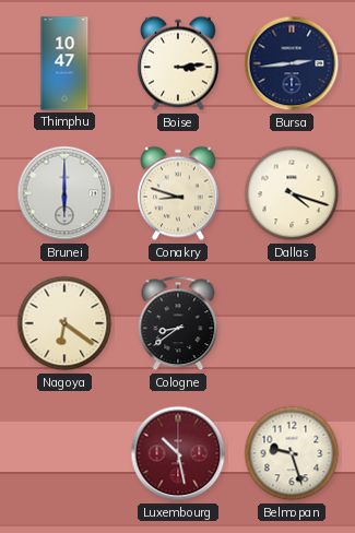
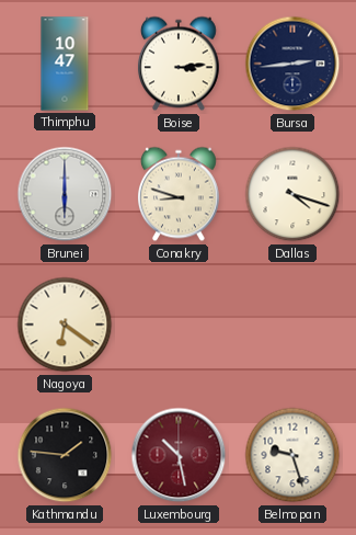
Cologne: 8:39 -> none
Kathmandu: none -> 1:46
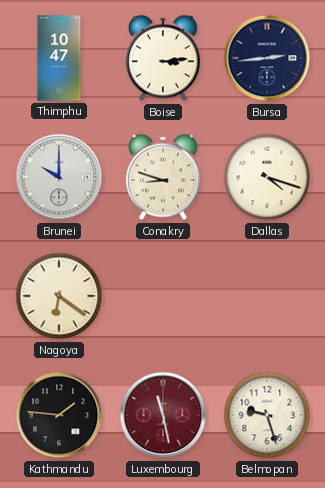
Brunei: 6:00 -> 10:00
Luxembourg: 10:28 -> 11:28
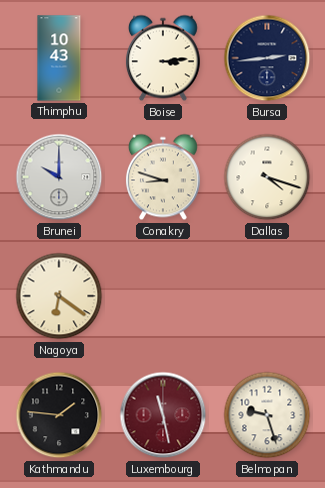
Thimphu: 10:47 -> 10:43
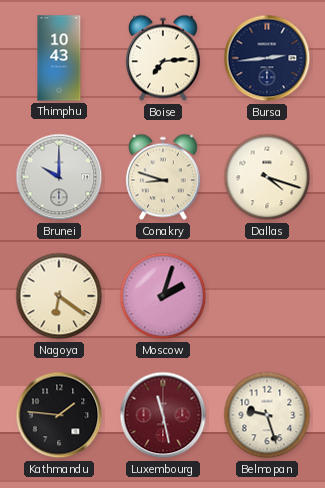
Boise: 3:14 -> 7:14
Moscow: none -> 2:03
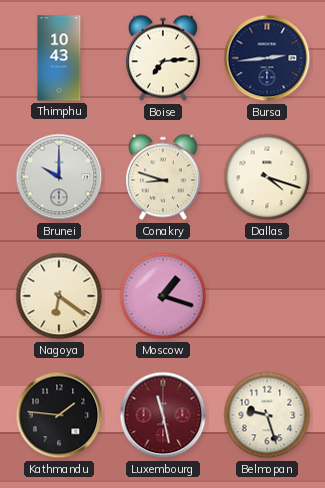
Moscow: 2:03 -> 1:18
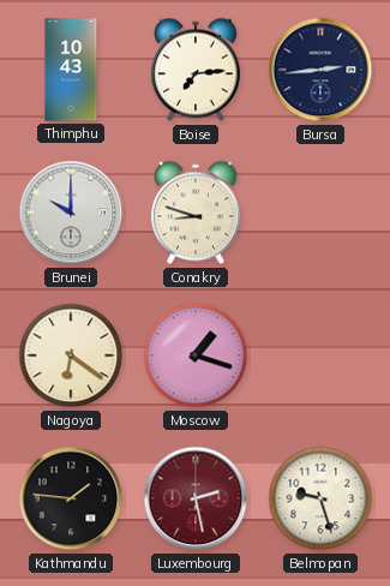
Dallas: 4:18 -> none
Luxembourg: 11:28 -> 2:28
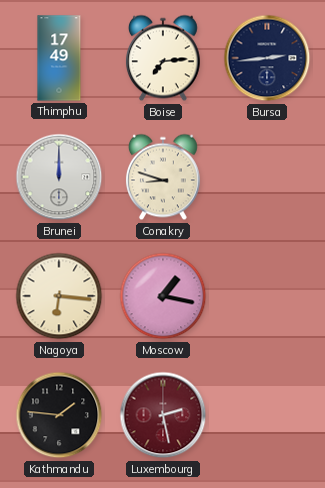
Thimphu: 10:43 -> 17:49
Brunei: 10:00 -> 12:00
Nagoya: 6:21 -> 6:16
Moscow: 1:18 -> 1:17
Belmopan: 9:27 -> none
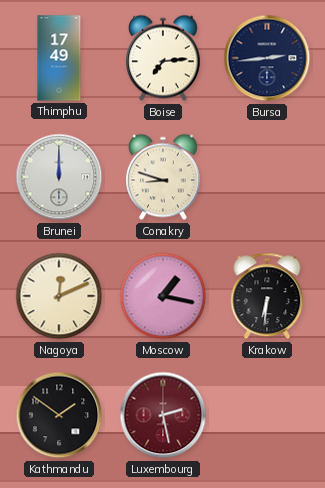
Nagoya: 6:16 -> 12:11
Krakow: none -> 6:31
Kathmandu: 1:46 -> 1:51
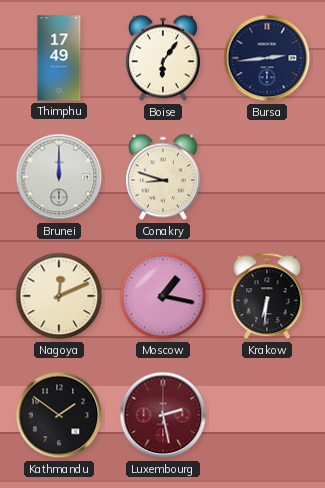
Boise: 7:14 -> 6:06
